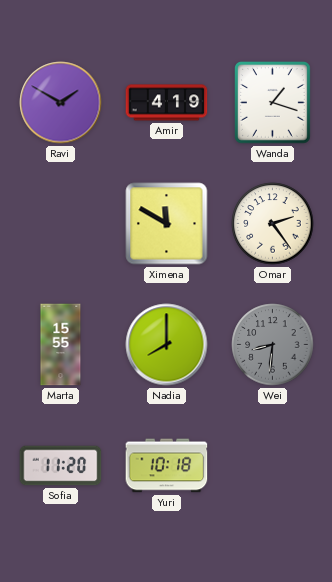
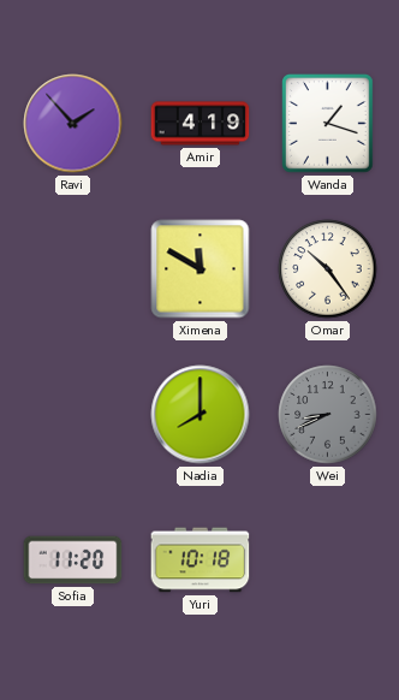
Ravi: 1:50 -> 1:53
Omar: 2:24 -> 10:24
Marta: 15:55 -> none
Wei: 8:31 -> 8:41
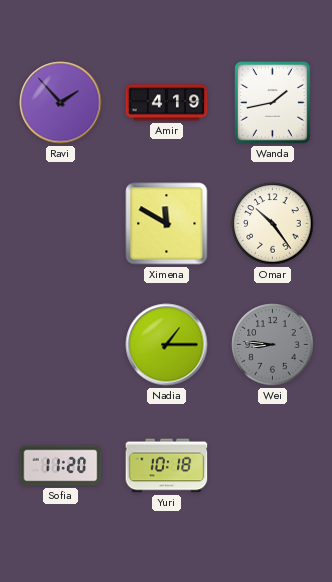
Wanda: 1:18 -> 1:43
Nadia: 8:00 -> 1:15
Wei: 8:41 -> 8:46
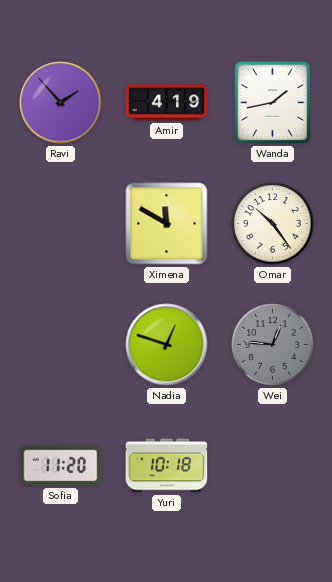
Nadia: 1:15 -> 12:48
Wei: 8:46 -> 12:46
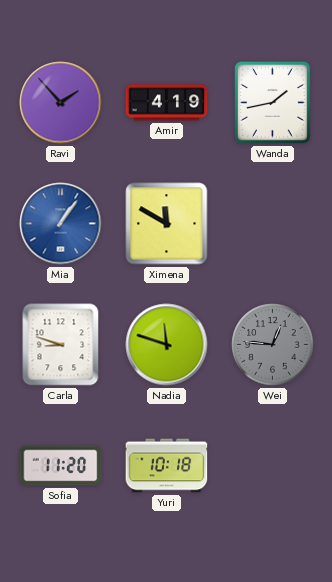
Mia: none -> 1:06
Omar: 10:24 -> none
Carla: none -> 8:48
Nadia: 12:48 -> 11:48
